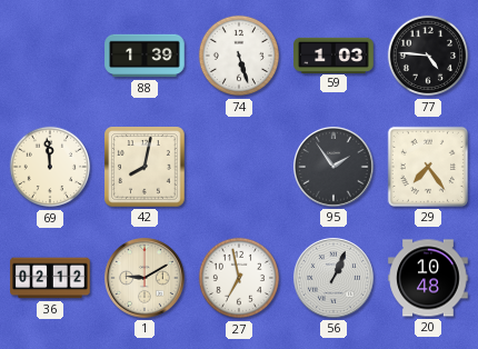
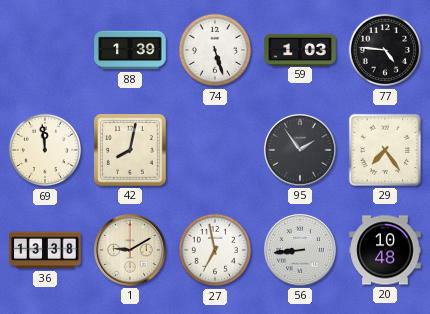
36: 02:12 -> 13:38
56: 1:04 -> 8:44
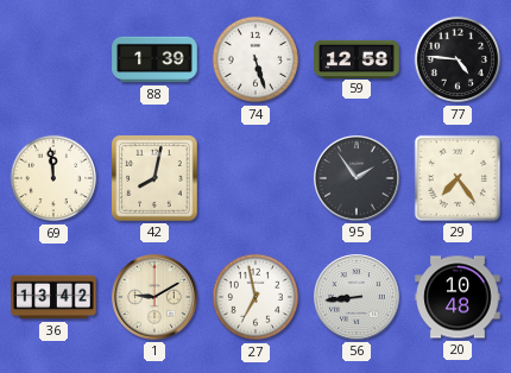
59: 1:03 -> 12:58
36: 13:38 -> 13:42
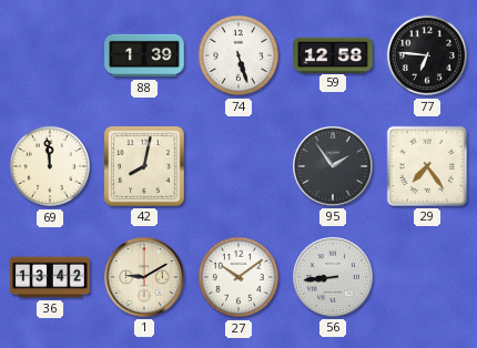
77: 4:46 -> 6:46
27: 6:58 -> 10:09
20: 10:48 -> none
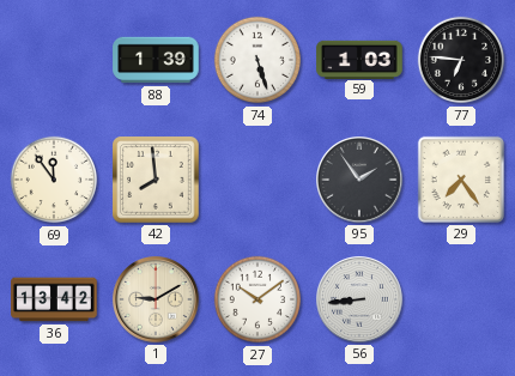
59: 12:58 -> 1:03
69: 11:59 -> 11:54
42: 8:02 -> 7:59
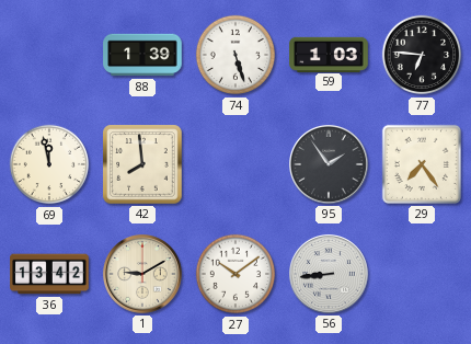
69: 11:54 -> 11:58
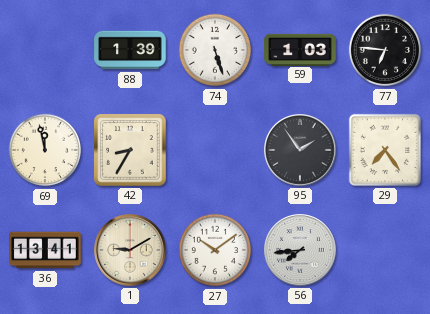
42: 7:59 -> 8:35
36: 13:42 -> 13:41
56: 8:44 -> 7:44
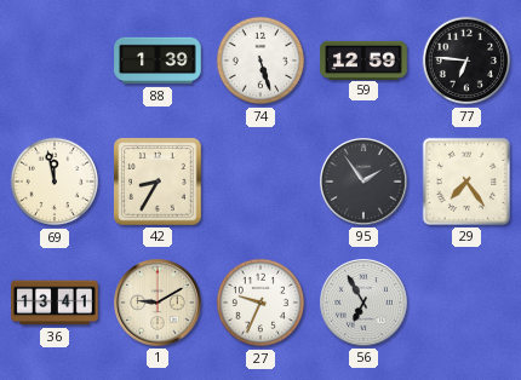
59: 1:03 -> 12:59
27: 10:09 -> 9:34
56: 7:44 -> 6:55
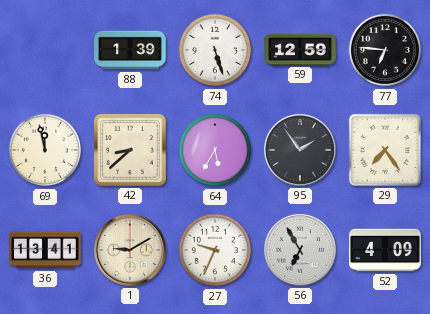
42: 8:35 -> 8:38
64: none -> 5:35
52: none -> 4:09
